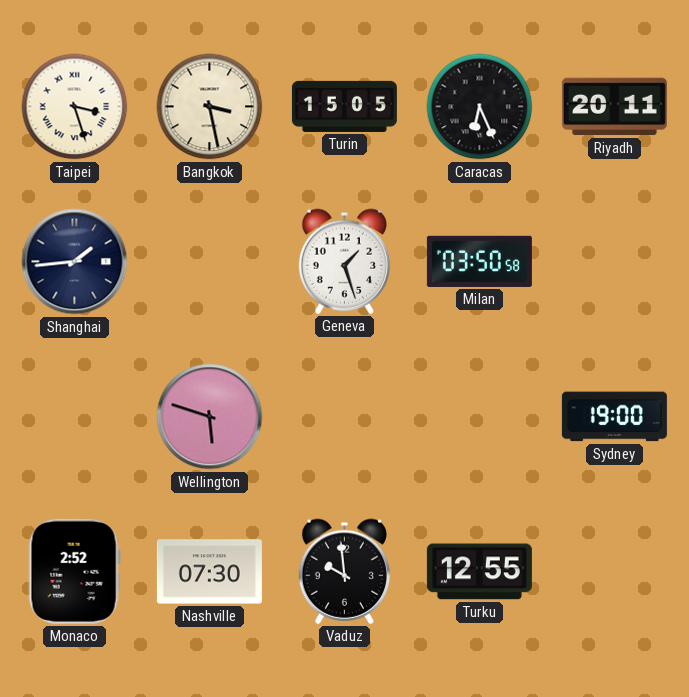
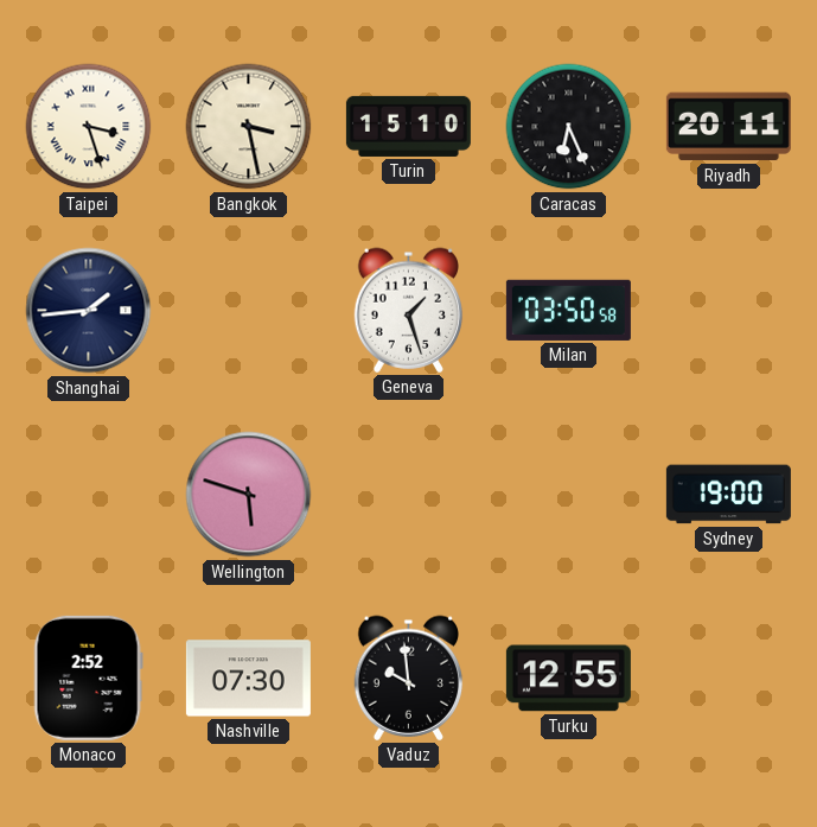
Turin: 15:05 -> 15:10
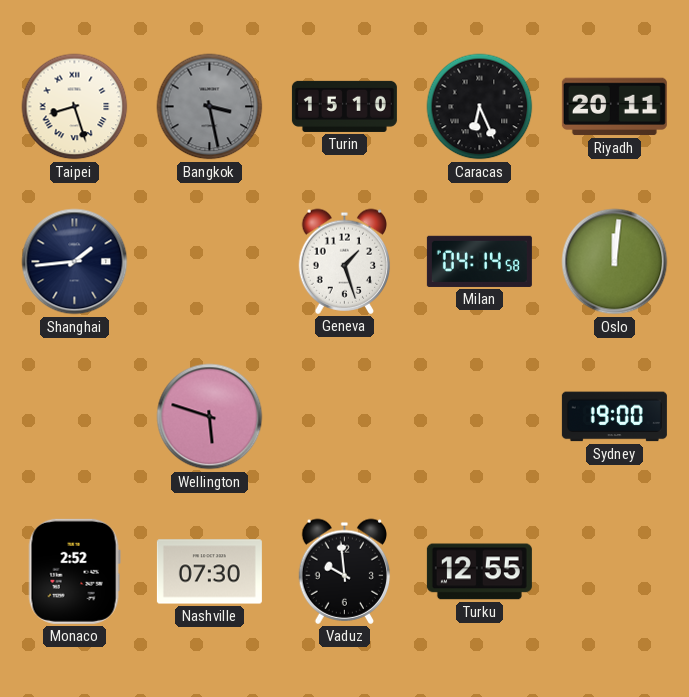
Taipei: 3:27 -> 8:27
Bangkok dial: cream -> grey
Milan: 03:50 -> 04:14
Oslo: none -> 12:01
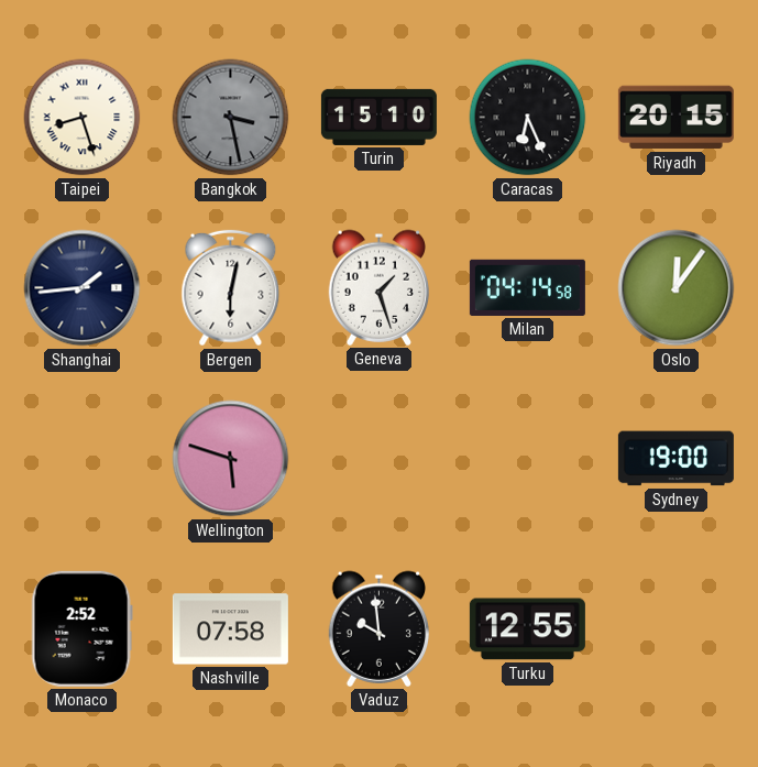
Riyadh: 20:11 -> 20:15
Bergen: none -> 6:02
Oslo: 12:01 -> 12:06
Nashville: 07:30 -> 07:58
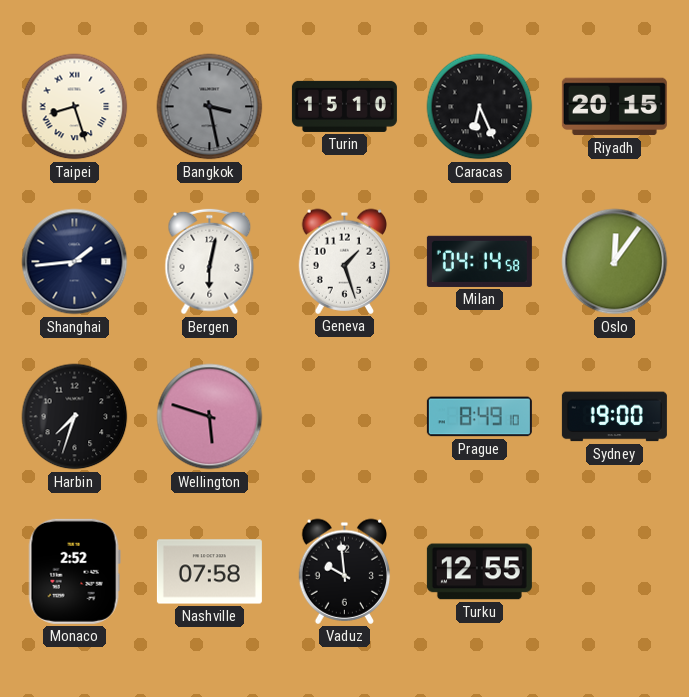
Harbin: none -> 7:33
Prague: none -> 8:49
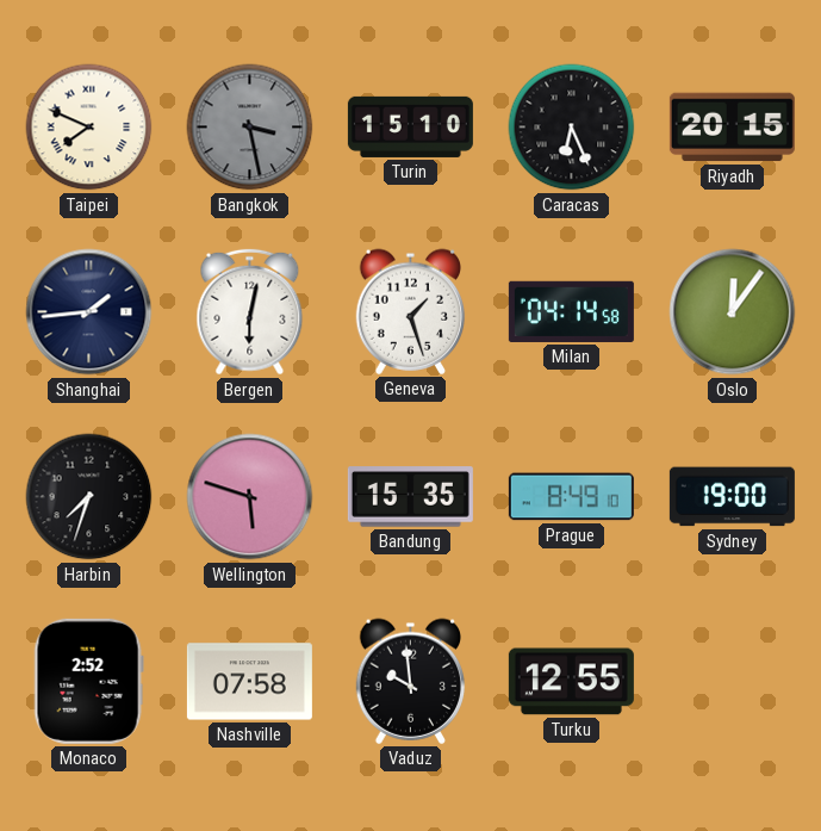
Taipei: 8:27 -> 7:49
Bandung: none -> 15:35
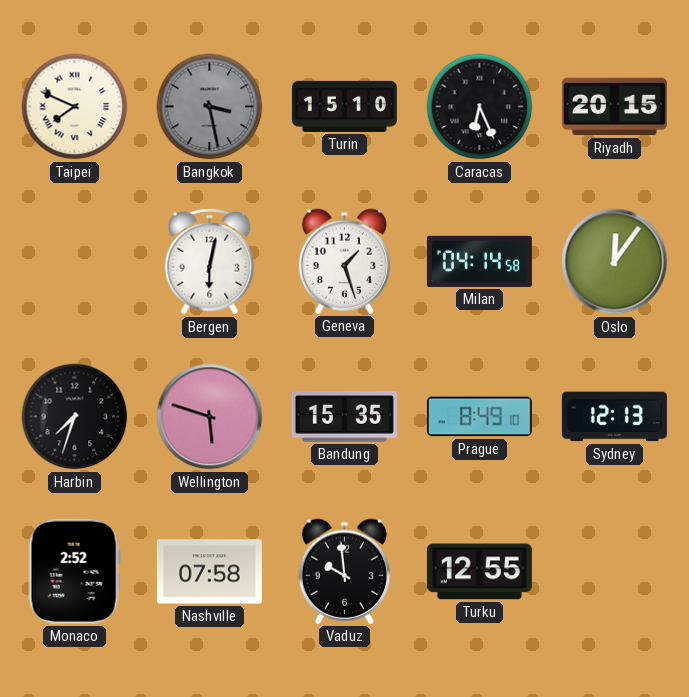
Shanghai: 1:44 -> none
Sydney: 19:00 -> 12:13
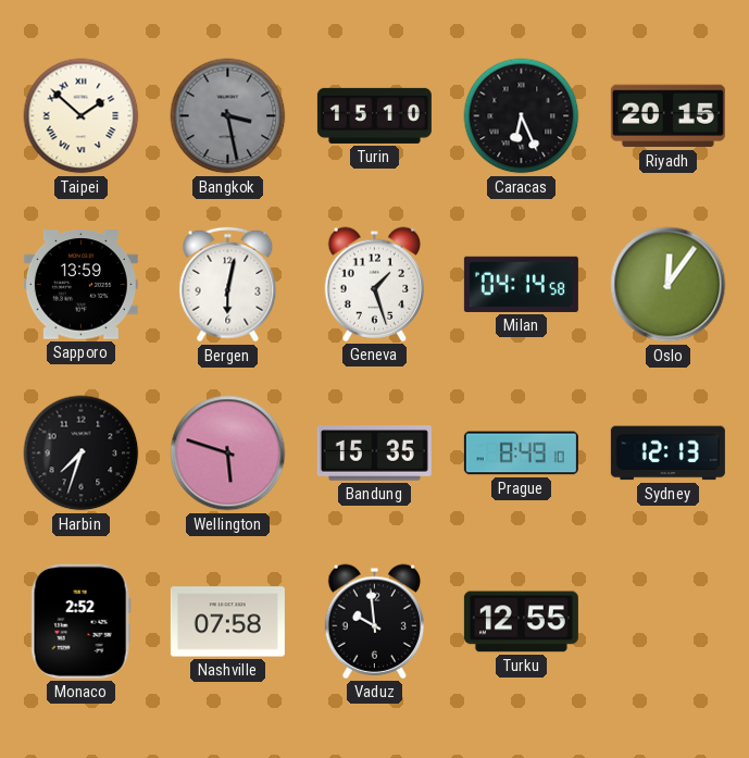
Taipei: 7:49 -> 1:52
Sapporo: none -> 13:59
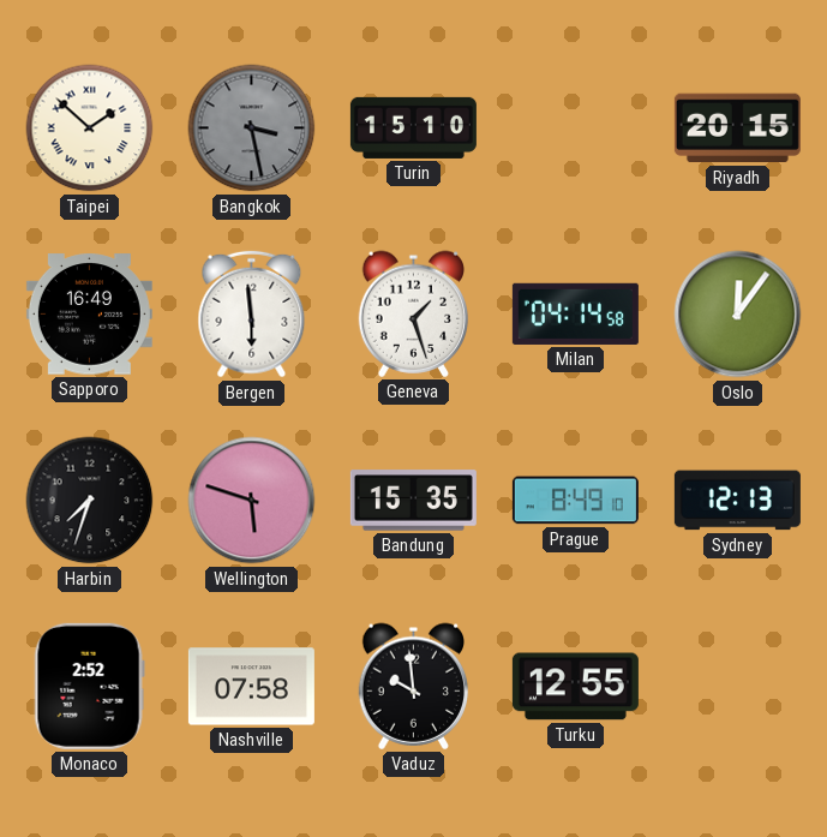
Caracas: 6:26 -> none
Sapporo: 13:59 -> 16:49
Bergen: 6:02 -> 5:59
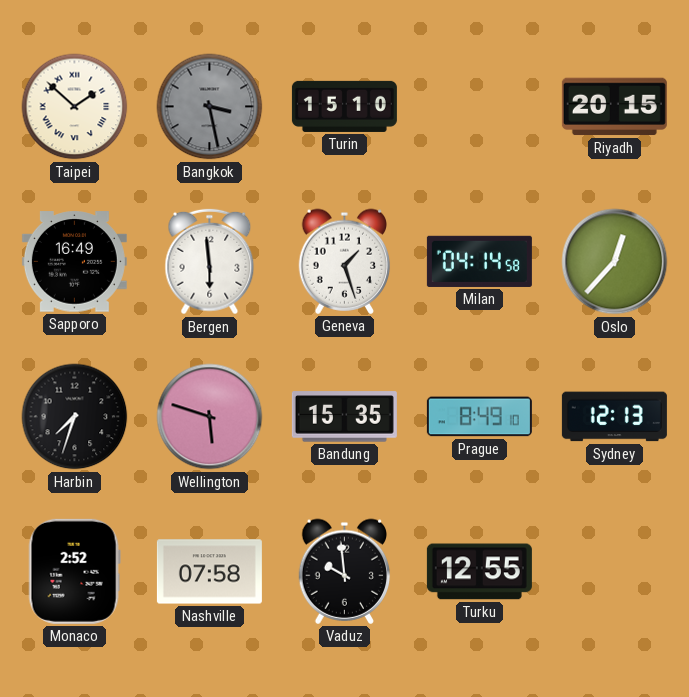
Oslo: 12:06 -> 12:37
